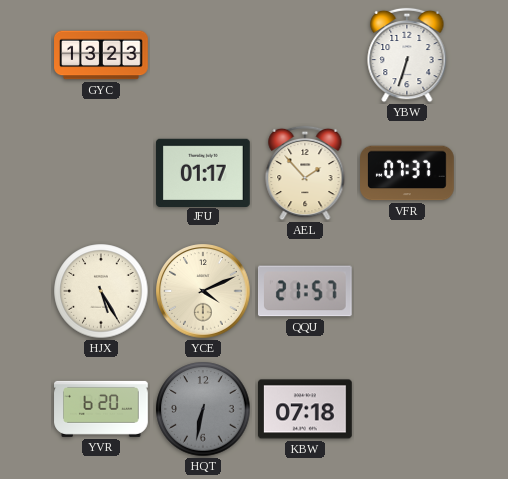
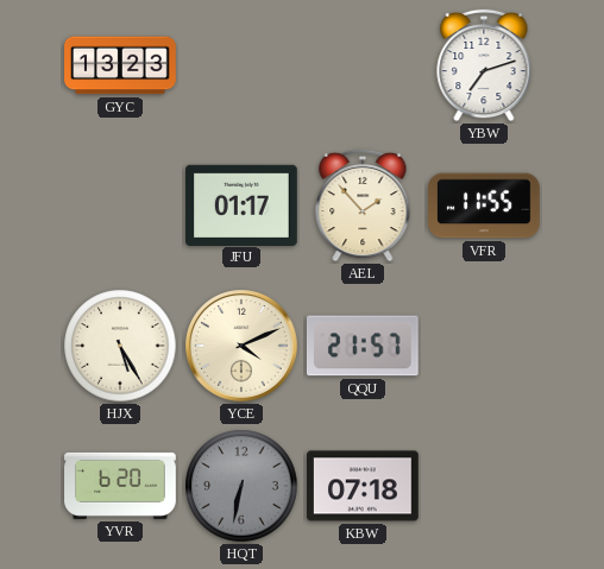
YBW: 6:33 -> 7:12
VFR: 07:37 -> 11:55
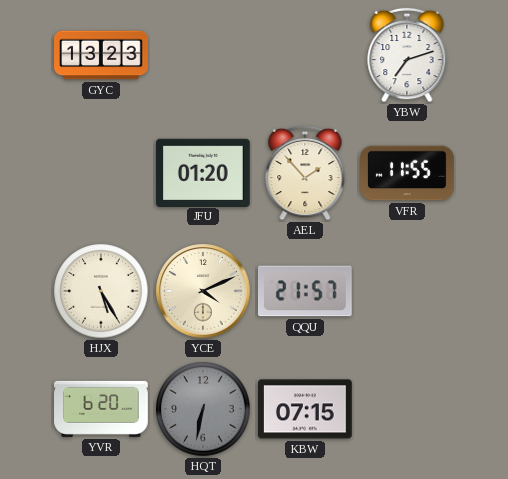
JFU: 01:17 -> 01:20
KBW: 07:18 -> 07:15
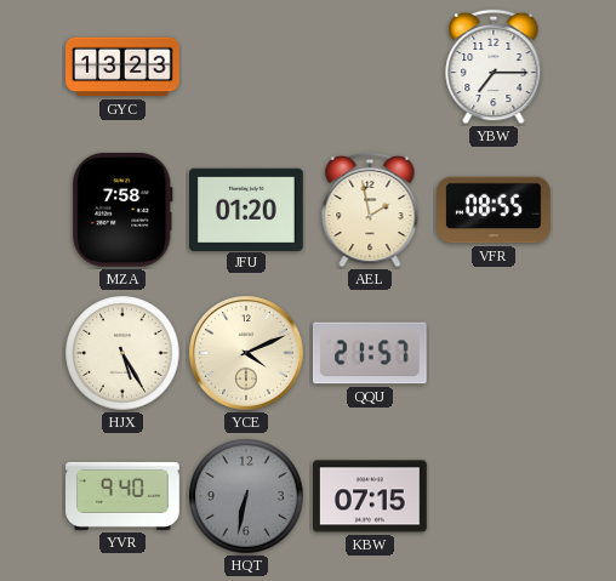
YBW: 7:12 -> 7:15
MZA: none -> 7:58
AEL: 1:53 -> 1:58
VFR: 11:55 -> 08:55
YVR: 6:20 -> 9:40
